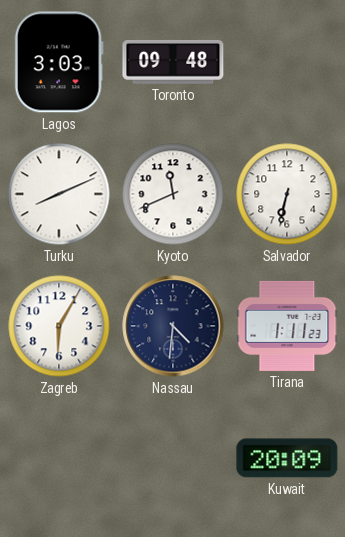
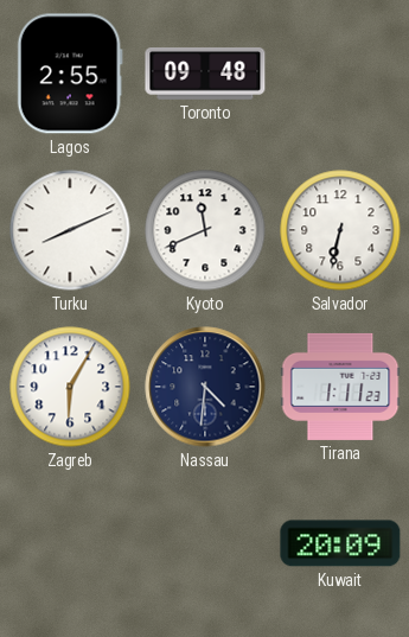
Lagos: 3:03 -> 2:55
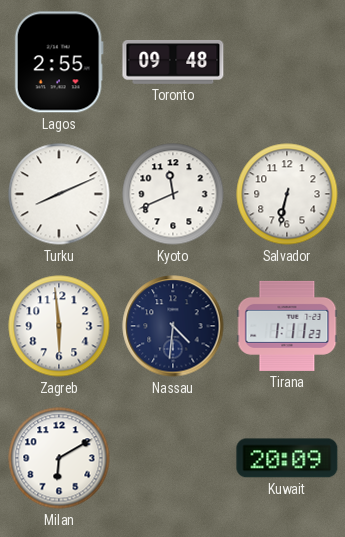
Zagreb: 6:05 -> 5:59
Milan: none -> 6:10
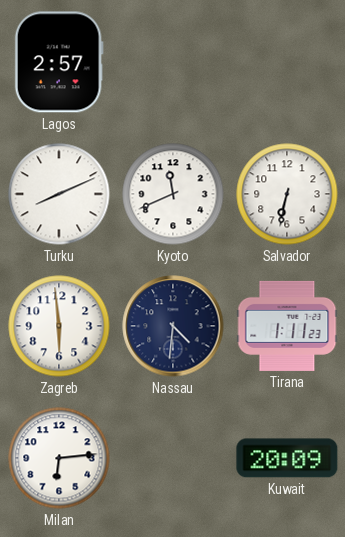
Lagos: 2:55 -> 2:57
Toronto: 09:48 -> none
Milan: 6:10 -> 6:14
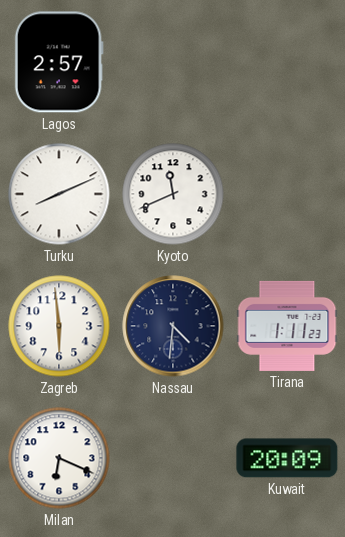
Salvador: 6:32 -> none
Milan: 6:14 -> 6:19
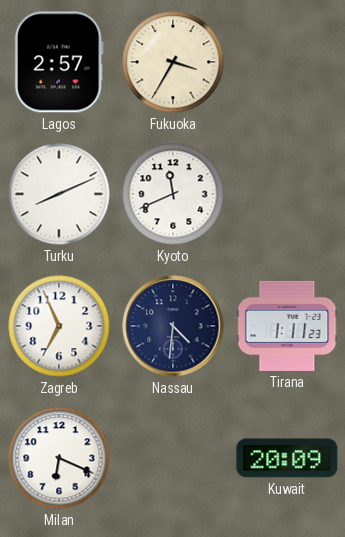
Fukuoka: none -> 3:35
Zagreb: 5:59 -> 6:56
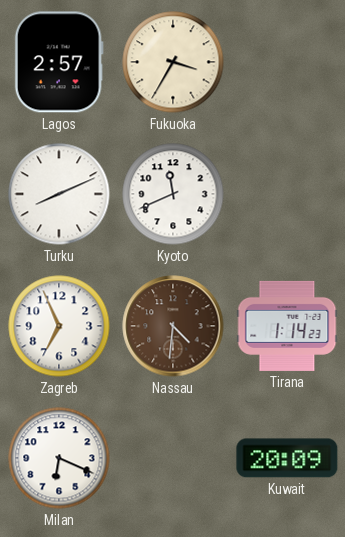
Nassau dial: navy -> brown
Tirana: 1:11 -> 1:14
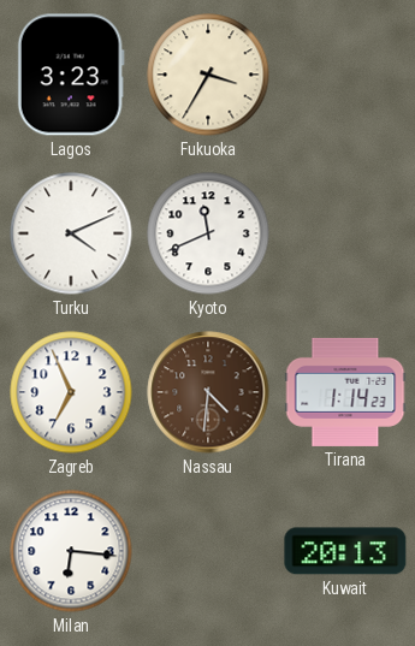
Lagos: 2:57 -> 3:23
Turku: 8:11 -> 4:11
Milan: 6:19 -> 6:16
Kuwait: 20:09 -> 20:13
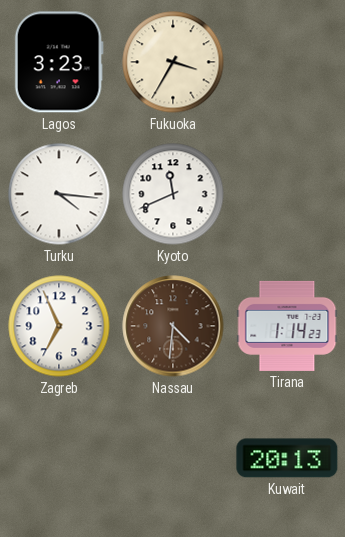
Turku: 4:11 -> 4:16
Milan: 6:16 -> none
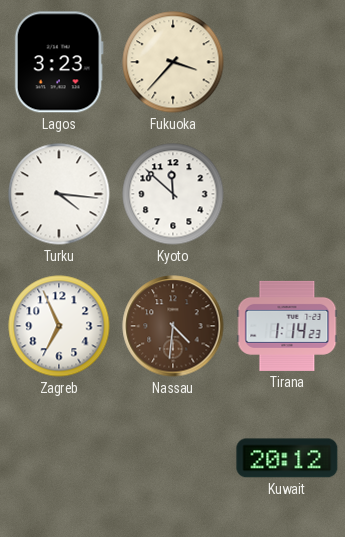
Fukuoka: 3:35 -> 3:37
Kyoto: 11:41 -> 11:52
Kuwait: 20:13 -> 20:12
